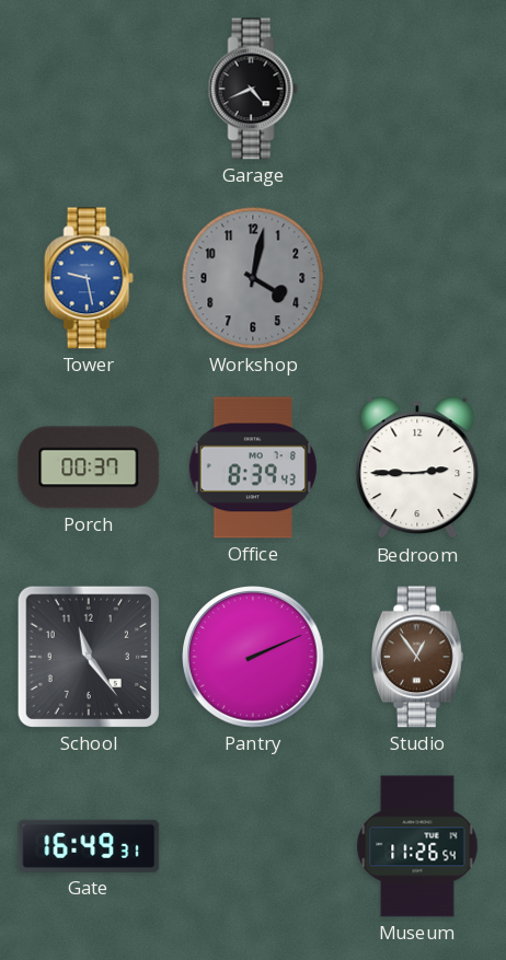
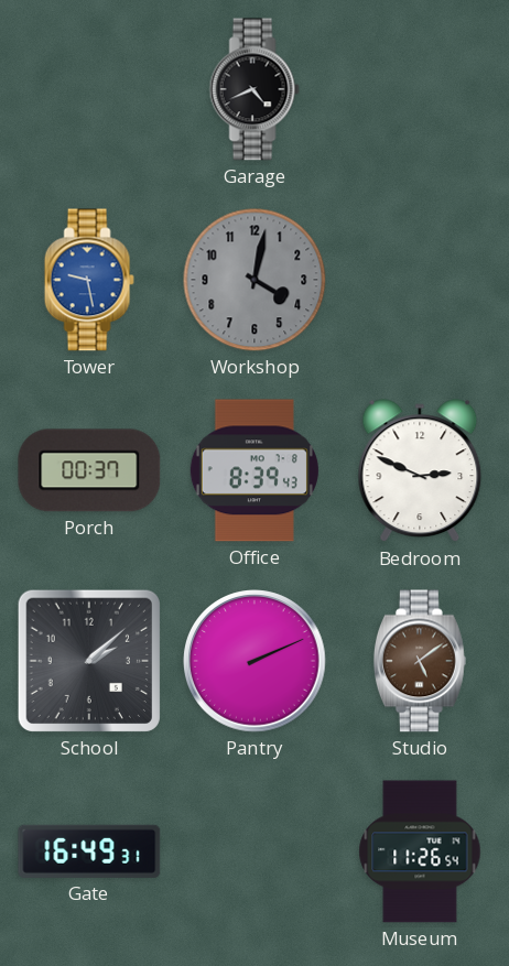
Bedroom: 2:45 -> 2:49
School: 11:24 -> 2:08
Studio: 12:54 -> 5:09
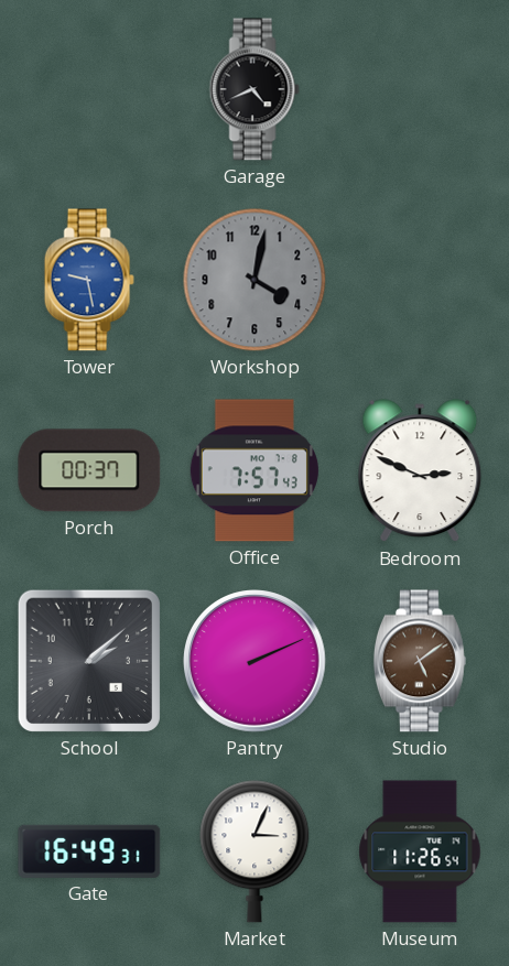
Office: 8:39 -> 7:57
Market: none -> 3:04
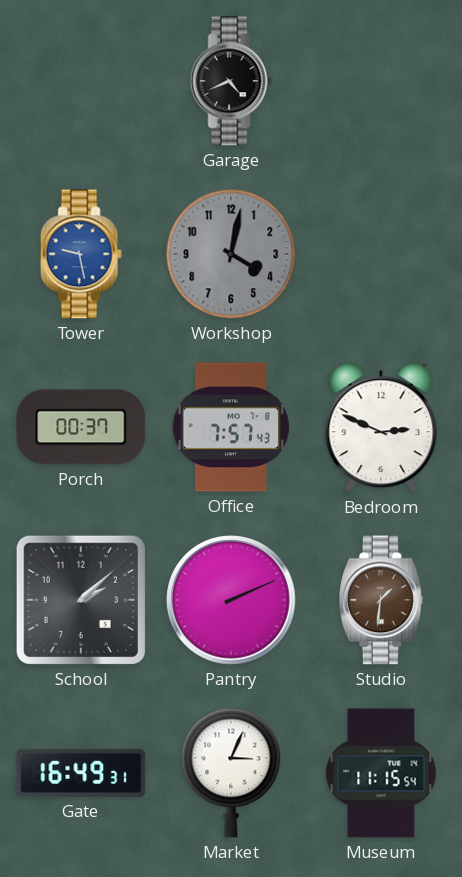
Studio: 5:09 -> 1:31
Museum: 11:26 -> 11:15
